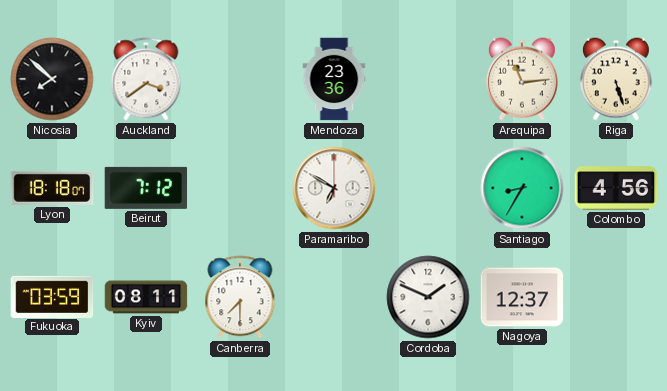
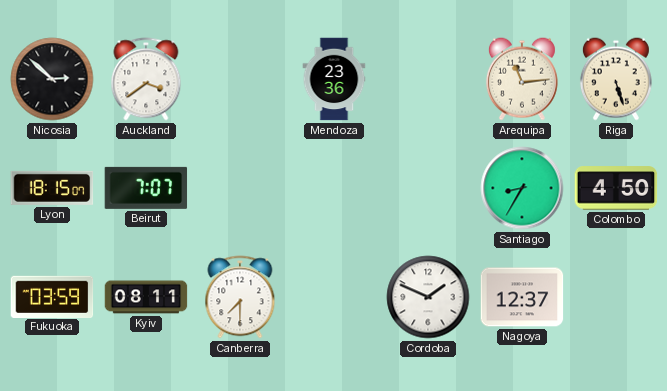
Nicosia: 7:52 -> 2:52
Lyon: 18:18 -> 18:15
Beirut: 7:12 -> 7:07
Paramaribo: 6:50 -> none
Colombo: 4:56 -> 4:50
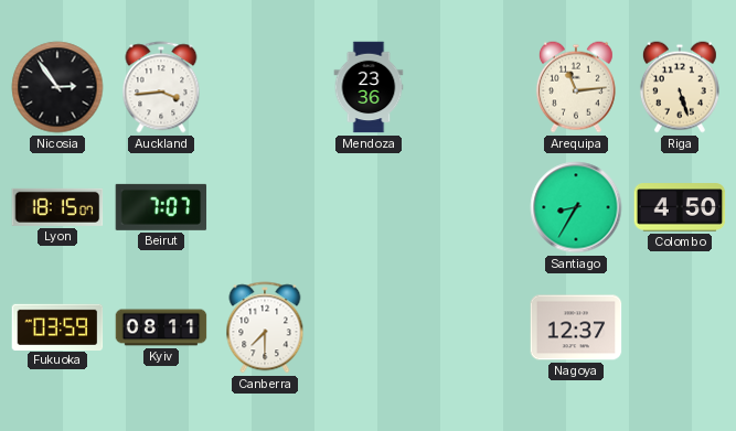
Nicosia: 2:52 -> 2:54
Auckland: 3:39 -> 3:44
Cordoba: 1:49 -> none
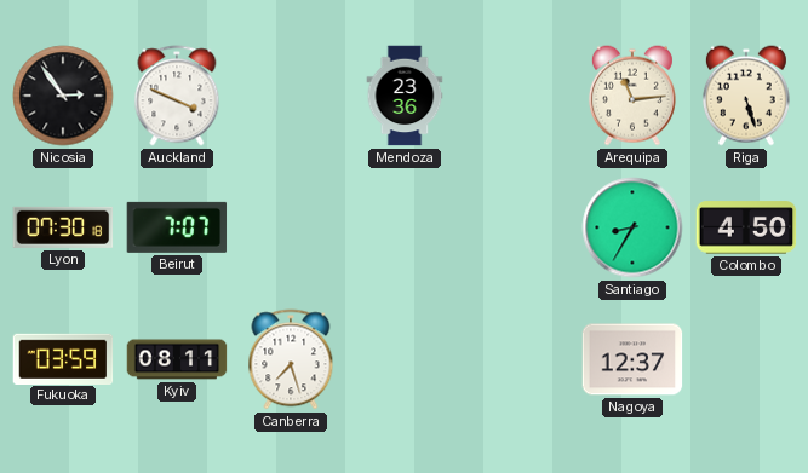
Auckland: 3:44 -> 3:49
Lyon: 18:15 -> 07:30
Canberra: 7:30 -> 7:27
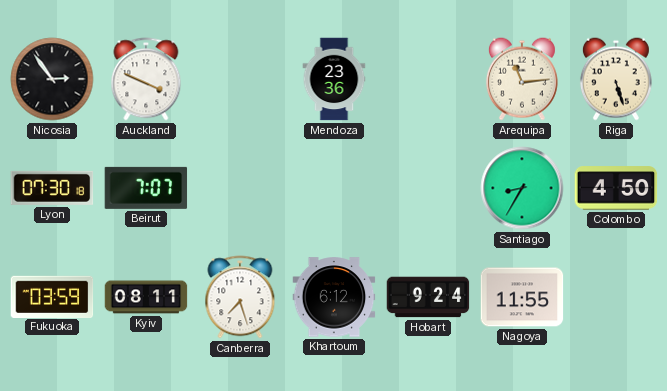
Khartoum: none -> 6:12
Hobart: none -> 9:24
Nagoya: 12:37 -> 11:55
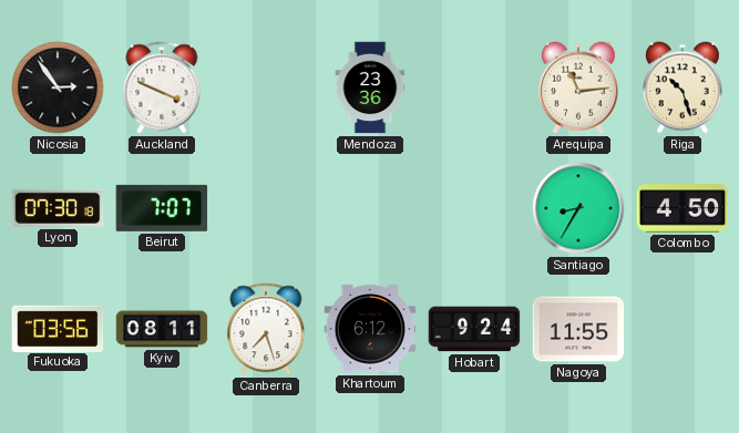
Riga: 5:27 -> 10:27
Fukuoka: 03:59 -> 03:56
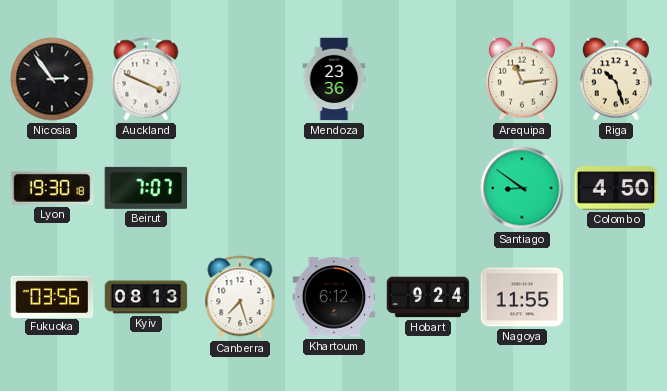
Lyon: 07:30 -> 19:30
Santiago: 8:35 -> 8:51
Kyiv: 08:11 -> 08:13
